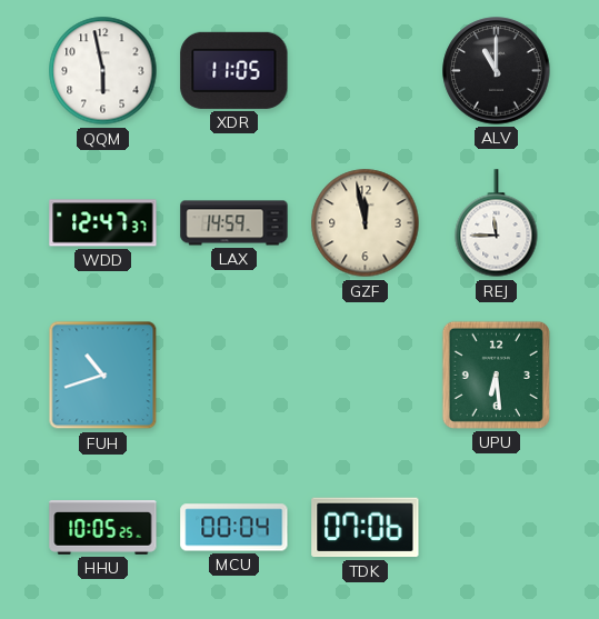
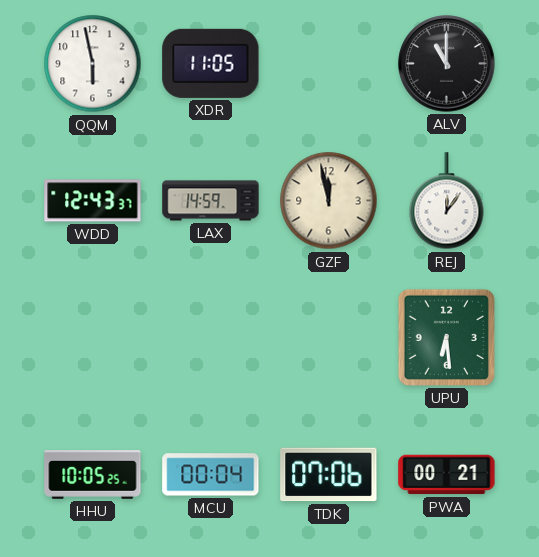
WDD: 12:47 -> 12:43
REJ: 11:45 -> 12:06
FUH: 10:42 -> none
PWA: none -> 00:21
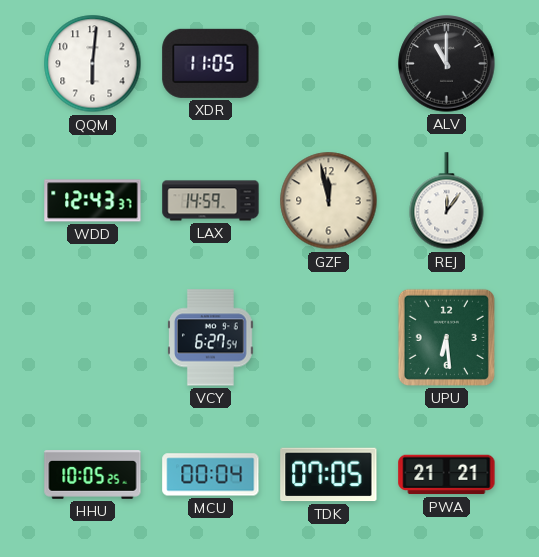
QQM: 5:58 -> 6:01
VCY: none -> 6:27
TDK: 07:06 -> 07:05
PWA: 00:21 -> 21:21
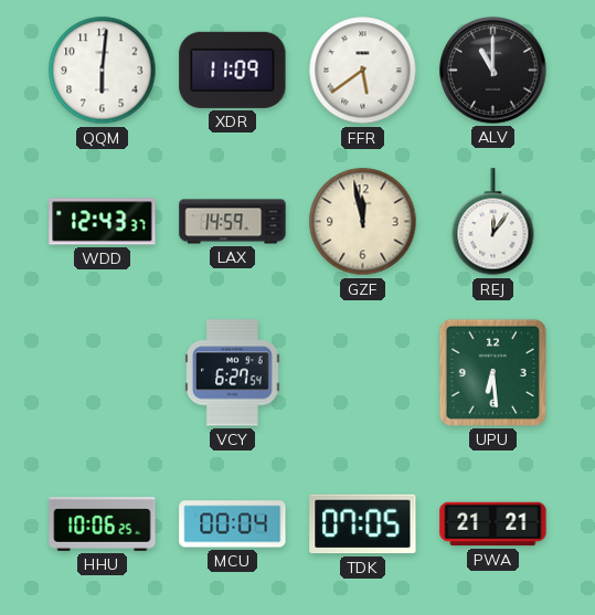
XDR: 11:05 -> 11:09
FFR: none -> 5:39
HHU: 10:05 -> 10:06
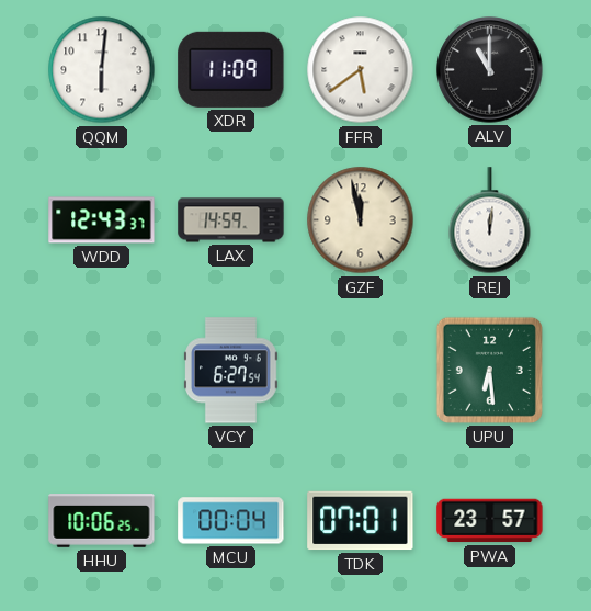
REJ: 12:06 -> 12:01
TDK: 07:05 -> 07:01
PWA: 21:21 -> 23:57
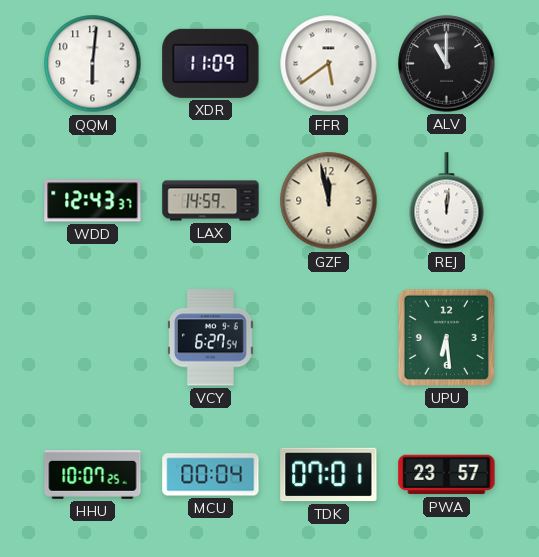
HHU: 10:06 -> 10:07
